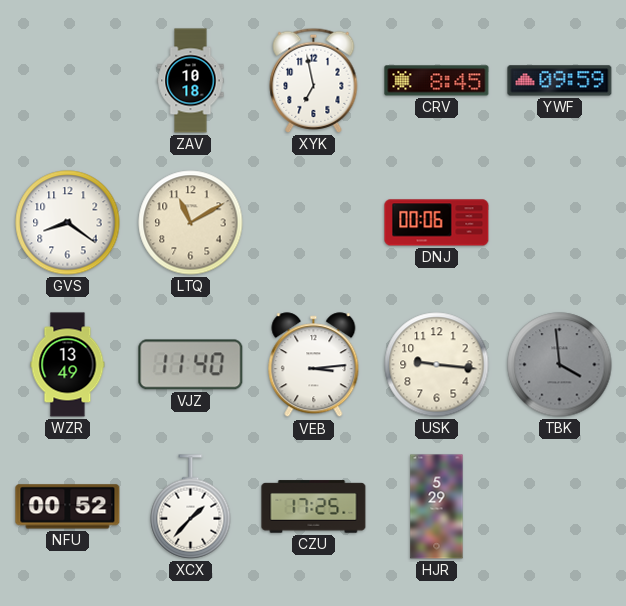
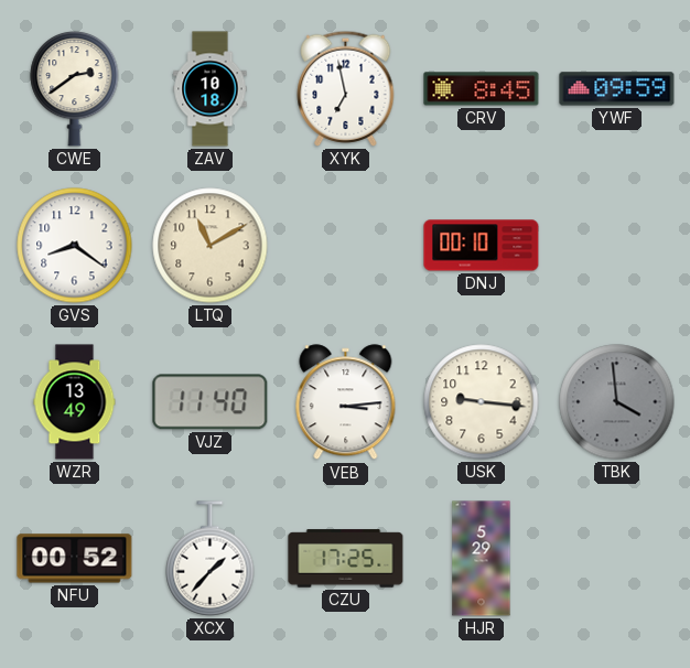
CWE: none -> 2:39
DNJ: 00:06 -> 00:10
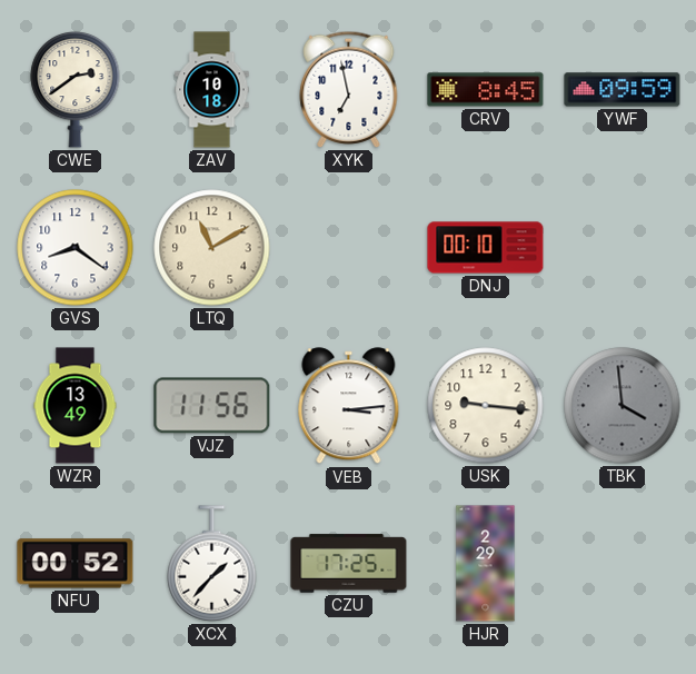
VJZ: 11:40 -> 11:56
HJR: 5:29 -> 2:29
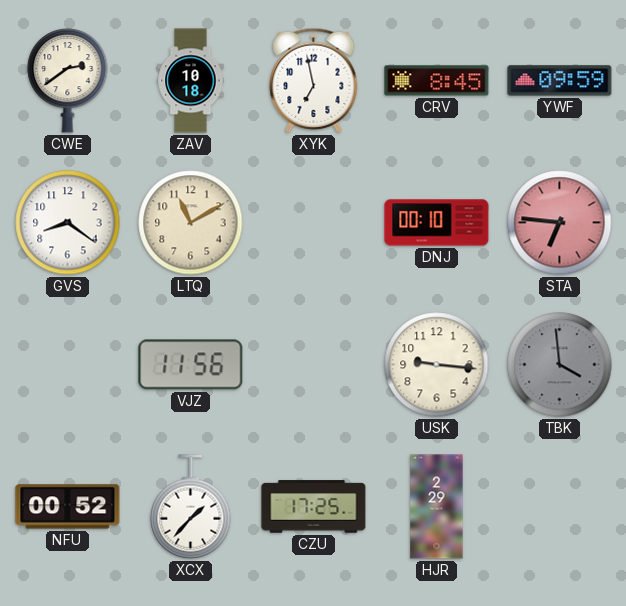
STA: none -> 6:46
WZR: 13:49 -> none
VEB: 3:14 -> none
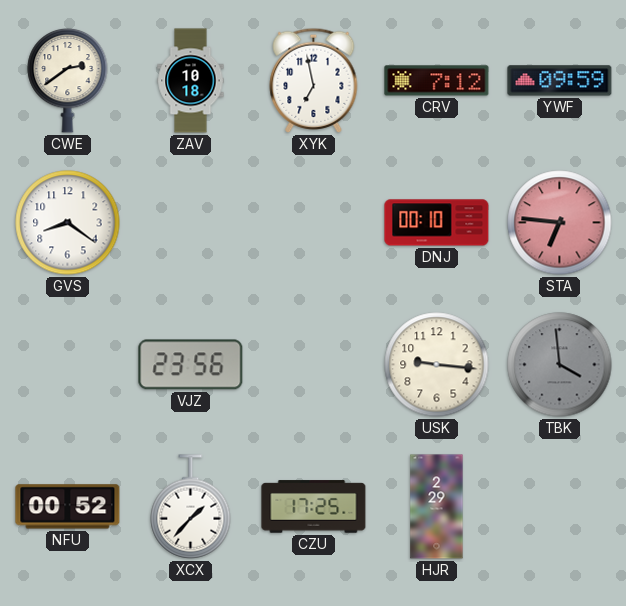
CRV: 8:45 -> 7:12
LTQ: 11:10 -> none
VJZ: 11:56 -> 23:56
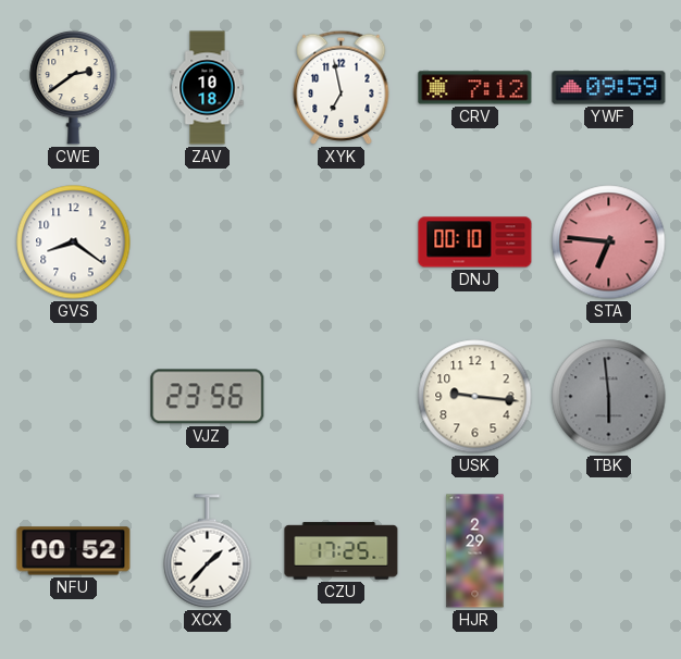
TBK: 3:59 -> 5:59
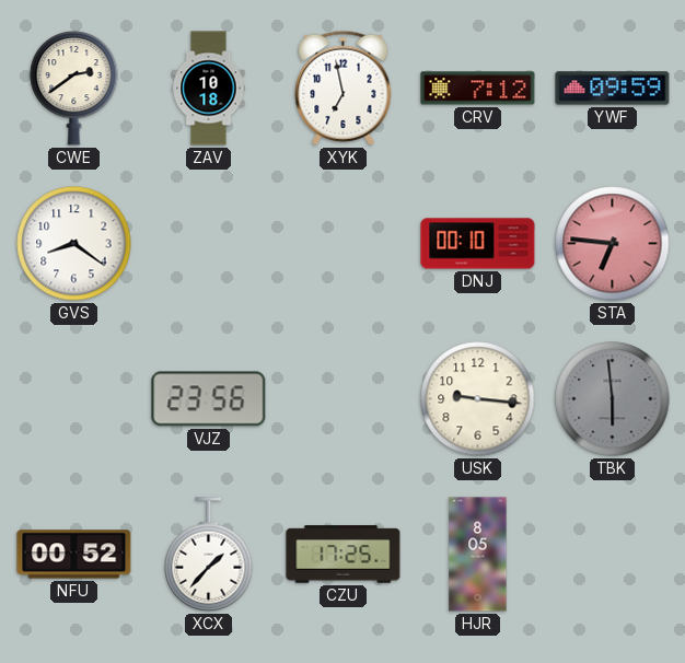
HJR: 2:29 -> 8:05
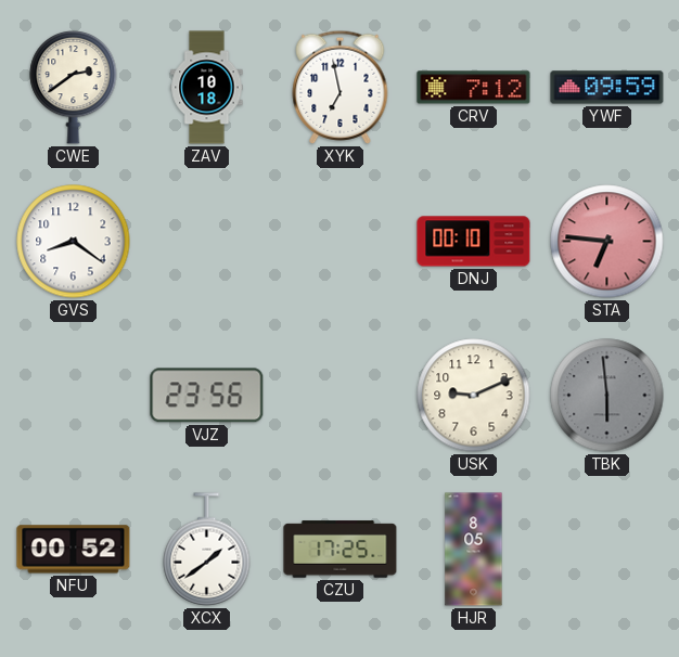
USK: 9:16 -> 9:11
XCX: 1:37 -> 1:39
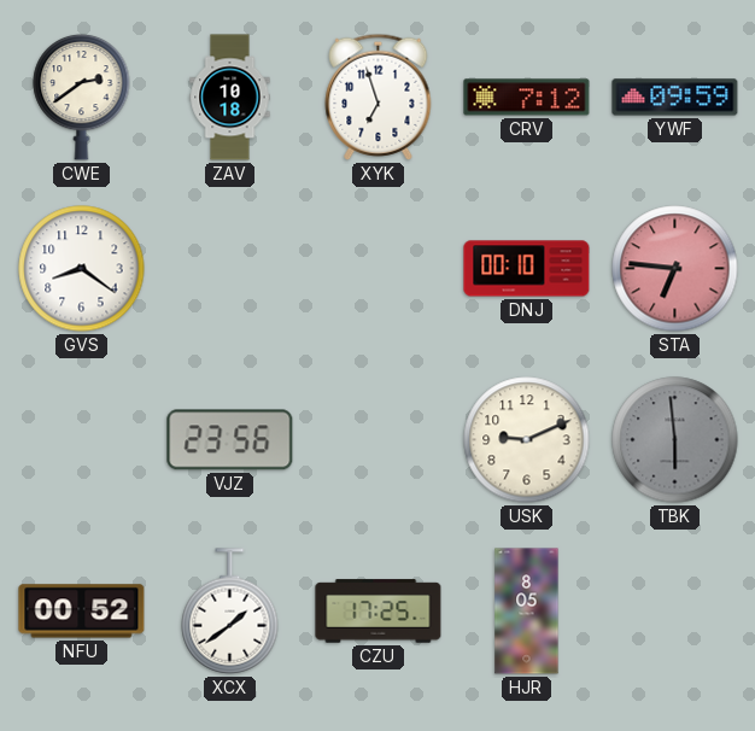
XYK: 6:58 -> 6:57
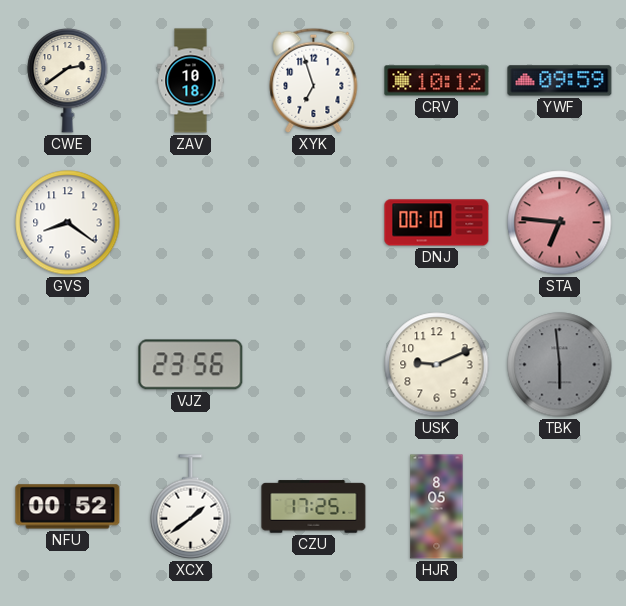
CRV: 7:12 -> 10:12
